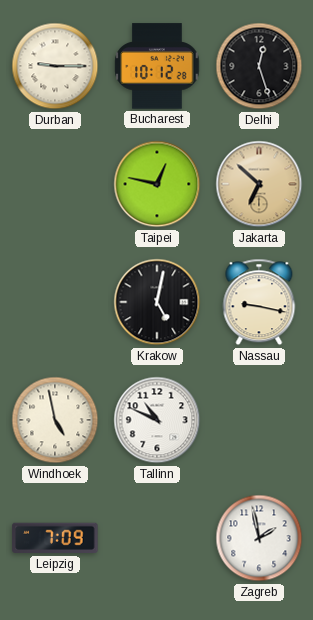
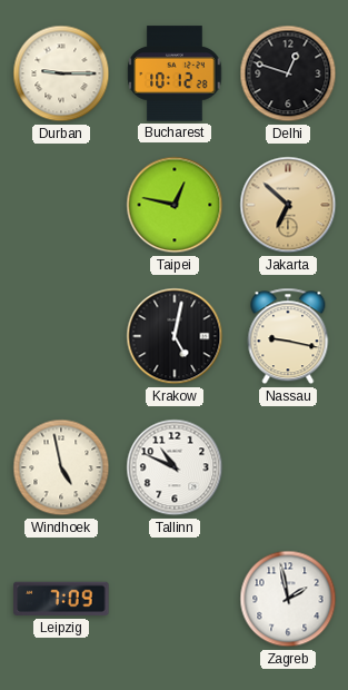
Delhi: 12:27 -> 12:48
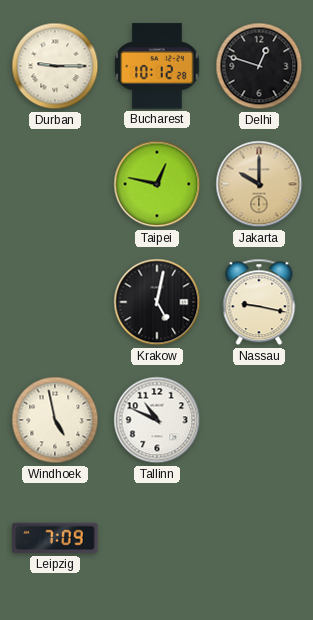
Jakarta: 6:52 -> 10:00
Zagreb: 1:58 -> none
